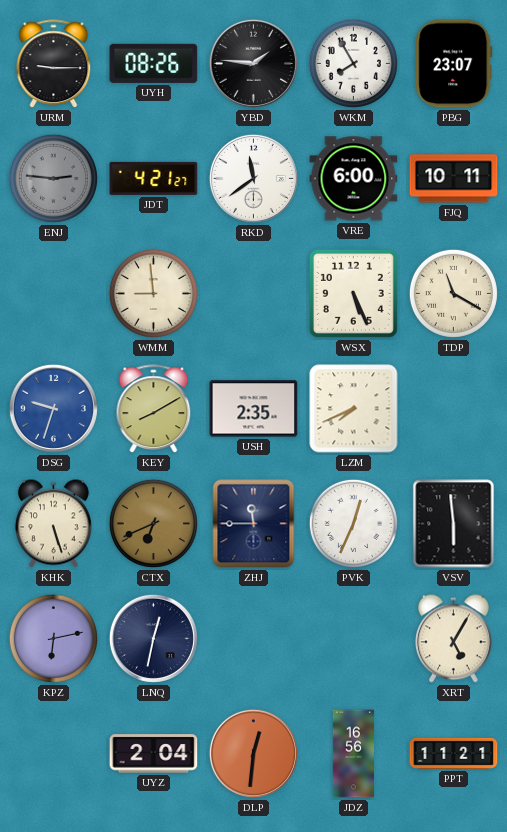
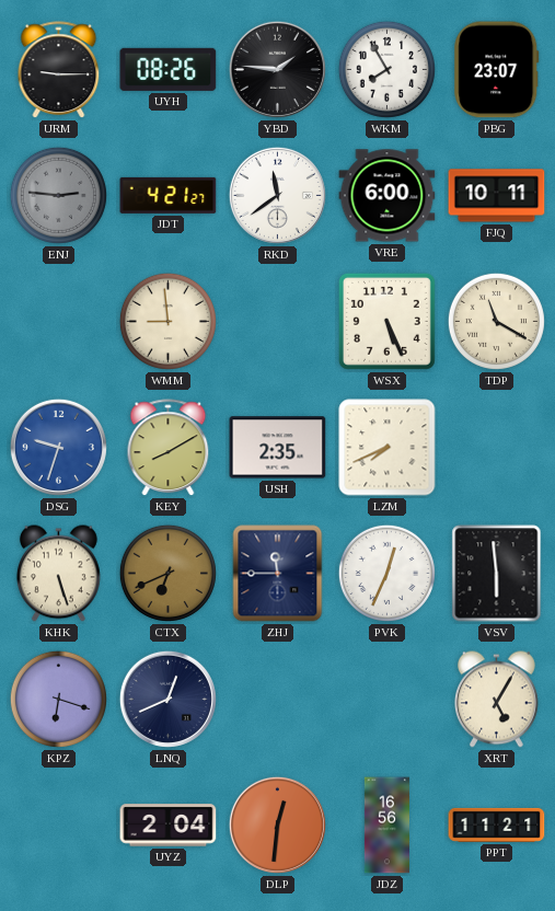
KPZ: 6:13 -> 6:18
LNQ: 12:32 -> 12:41
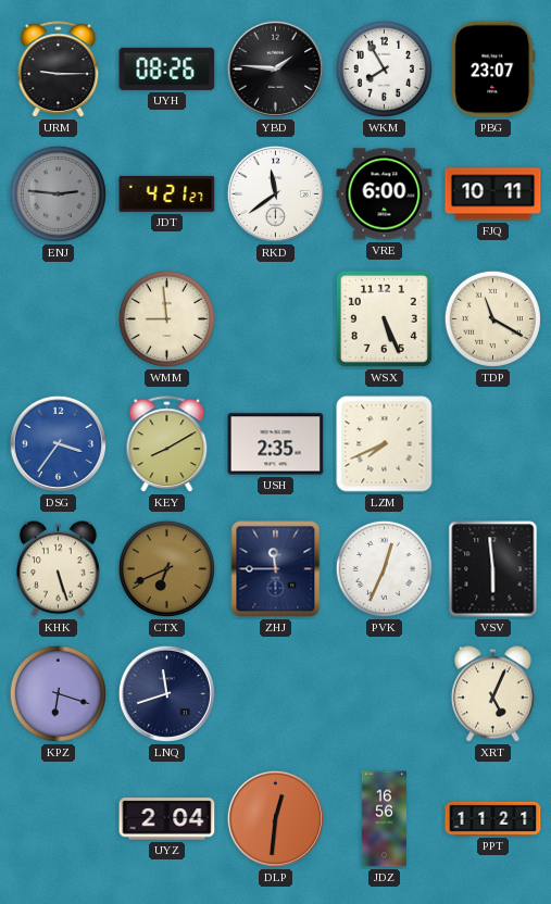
DSG: 9:33 -> 3:36
LNQ: 12:41 -> 11:42
XRT: 5:05 -> 5:04
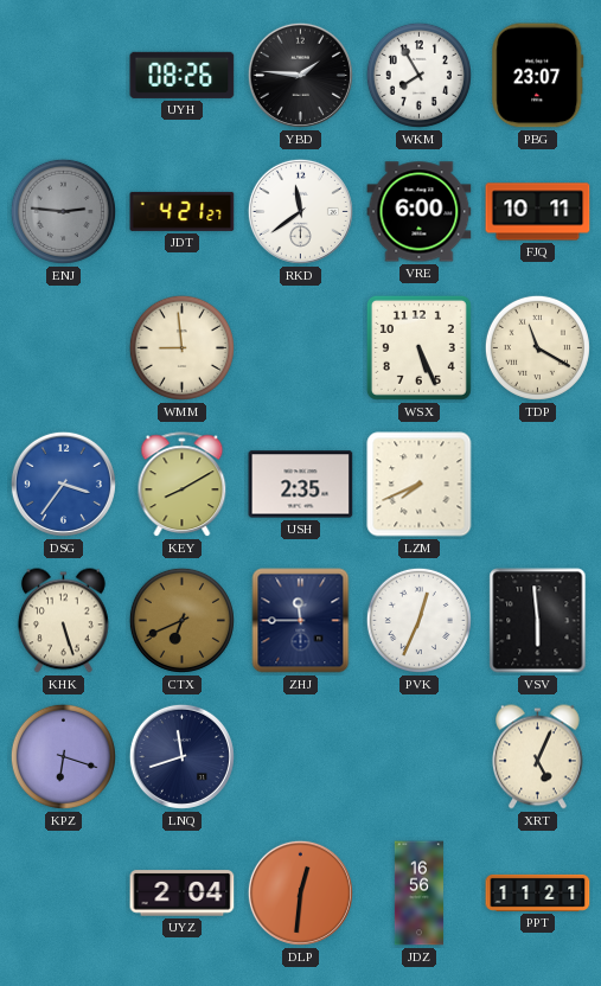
URM: 9:15 -> none
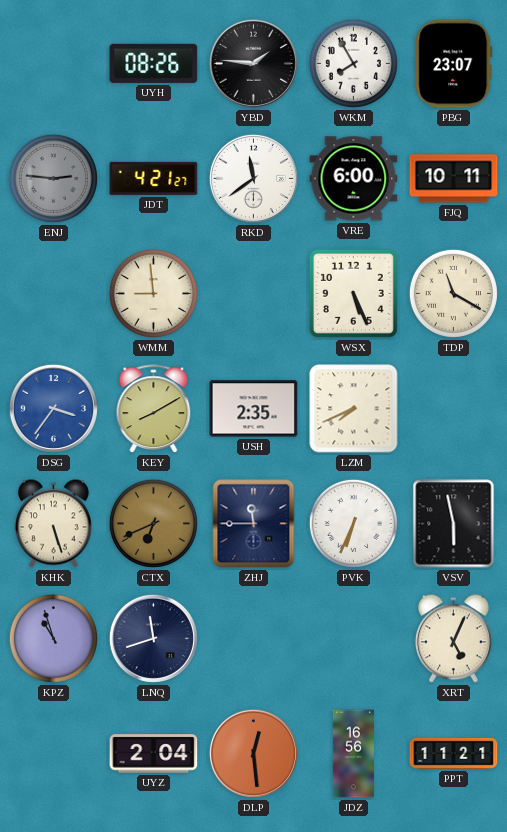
PVK: 12:34 -> 6:34
VSV: 5:59 -> 5:58
KPZ: 6:18 -> 10:57
DLP: 12:31 -> 12:29
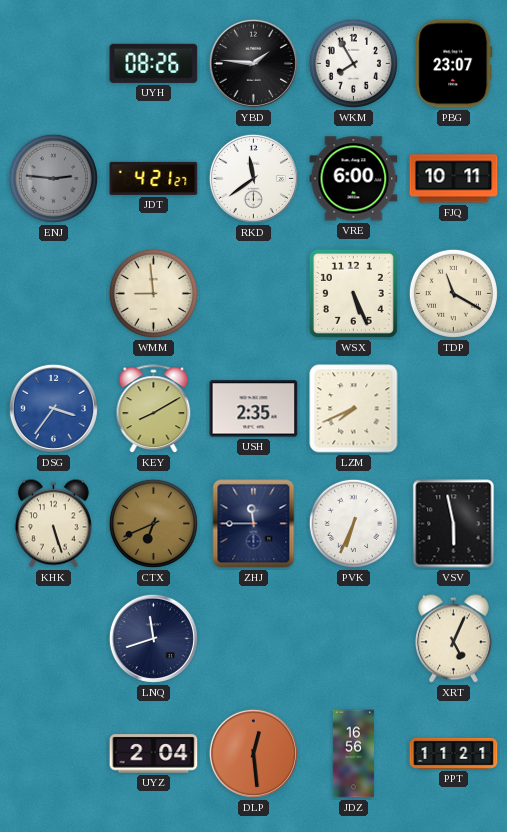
KPZ: 10:57 -> none
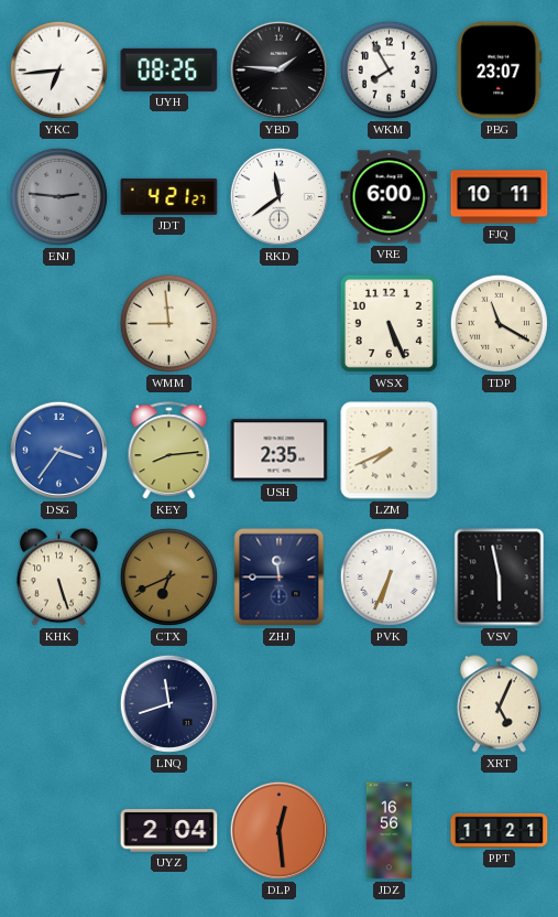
YKC: none -> 6:44
KEY: 8:10 -> 8:14
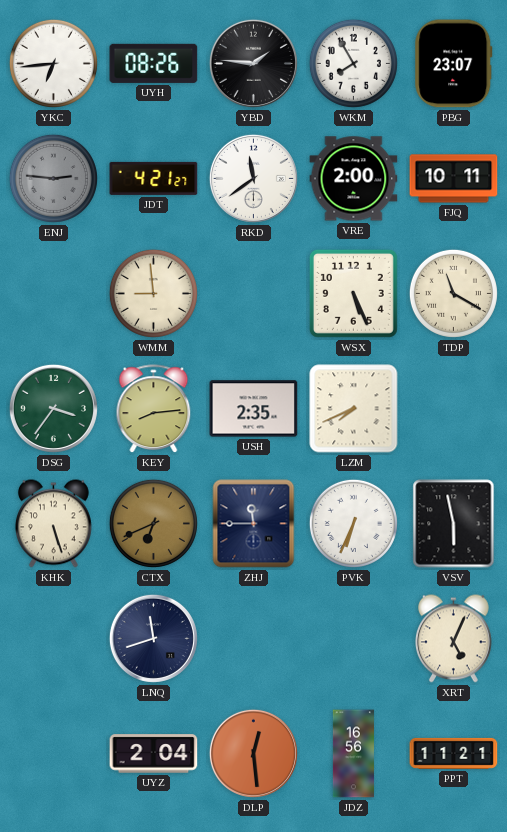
VRE: 6:00 -> 2:00
DSG dial: blue -> green
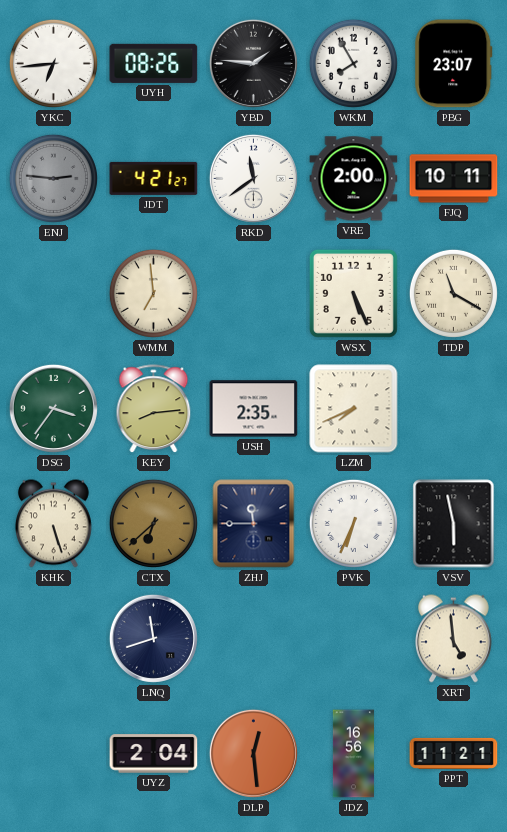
WMM: 8:59 -> 6:59
CTX: 6:41 -> 6:38
XRT: 5:04 -> 4:59
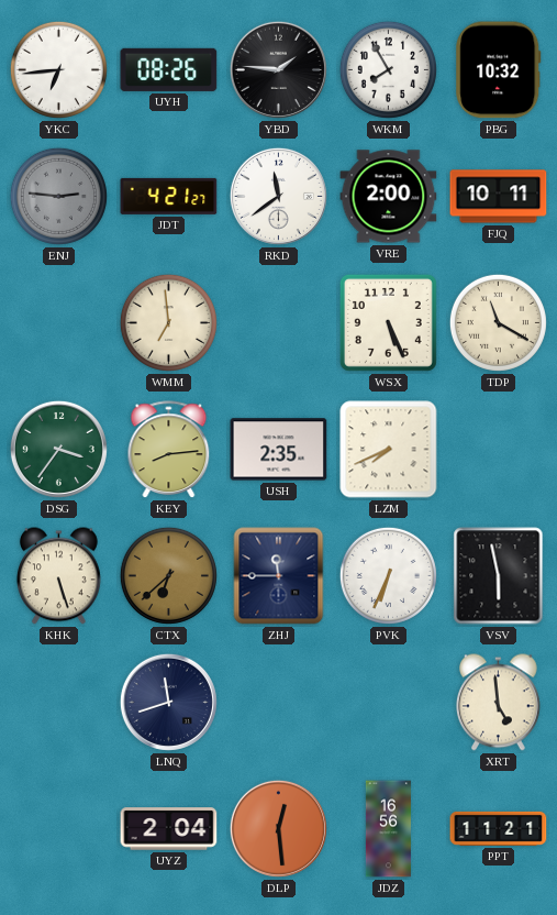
PBG: 23:07 -> 10:32
